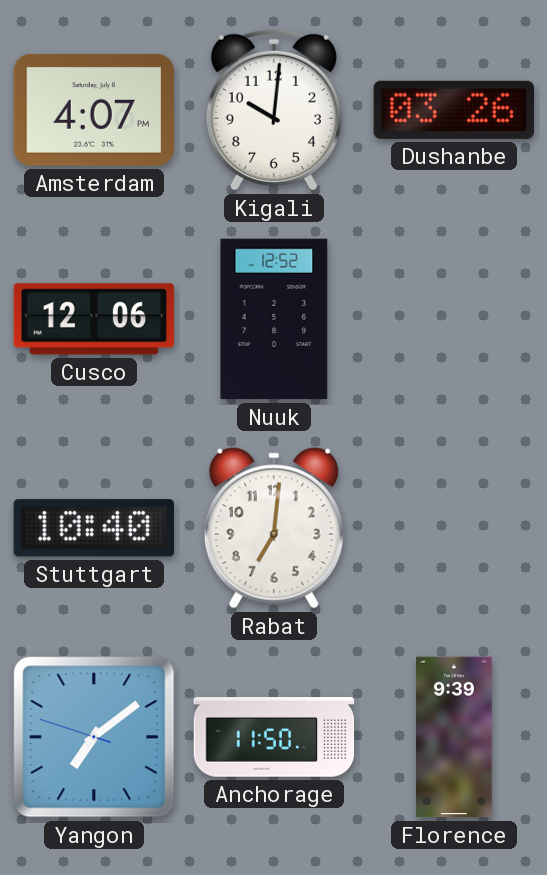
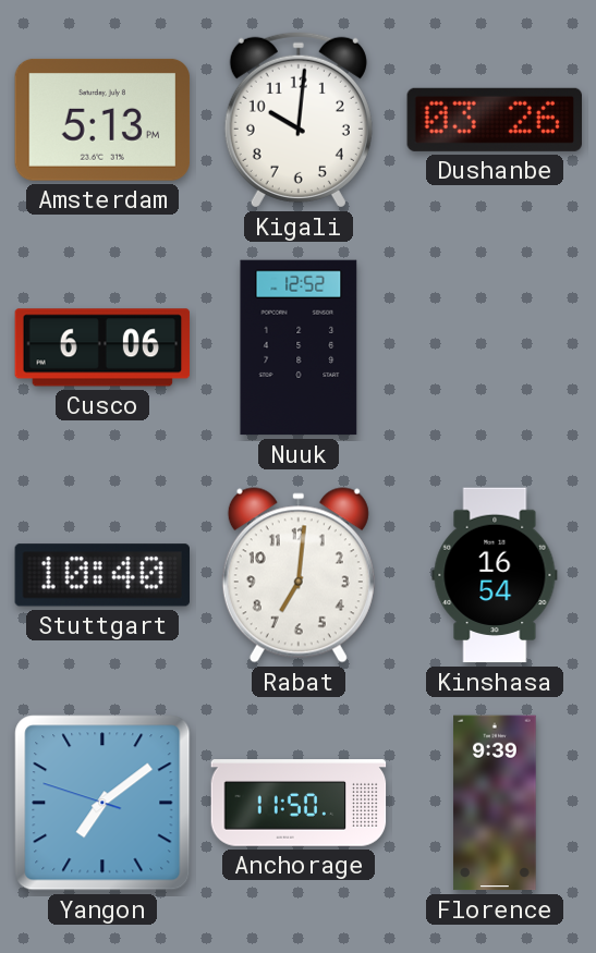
Amsterdam: 4:07 -> 5:13
Cusco: 12:06 -> 6:06
Kinshasa: none -> 16:54
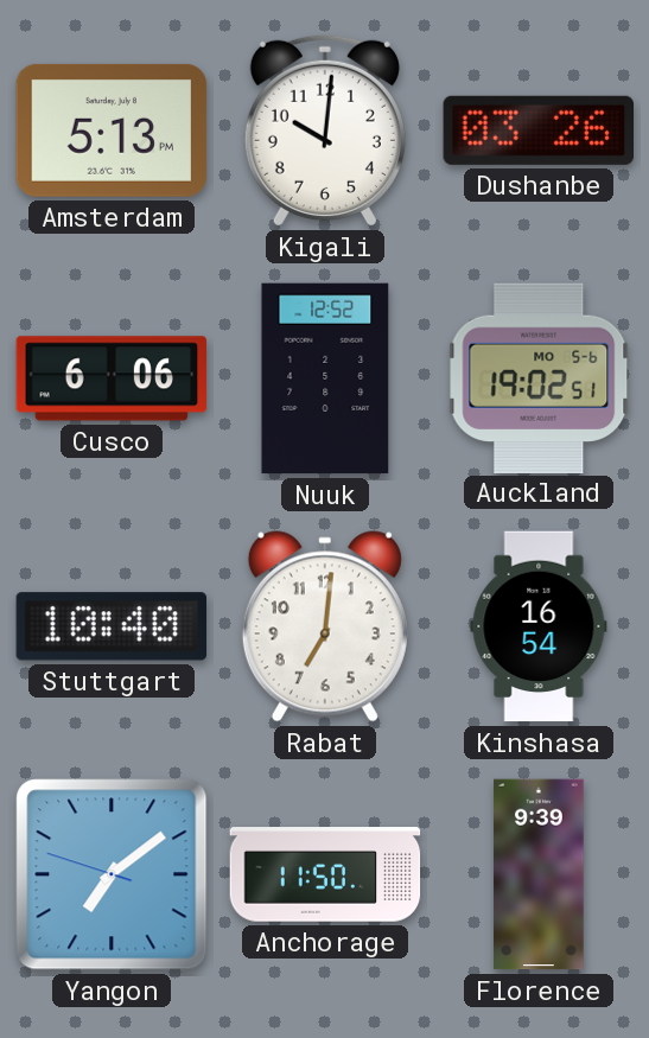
Auckland: none -> 19:02
